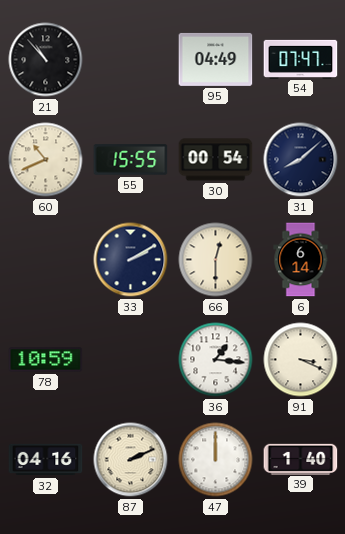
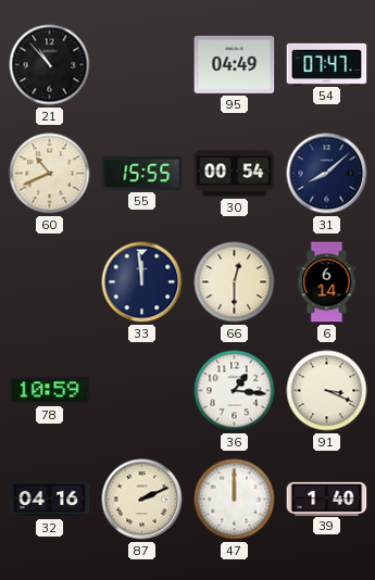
33: 2:10 -> 11:59
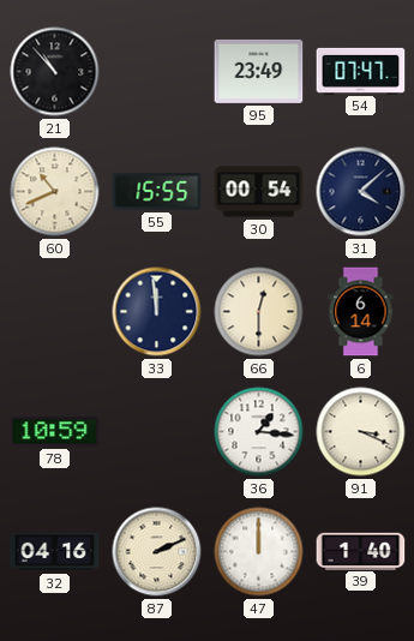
95: 04:49 -> 23:49
31: 8:08 -> 4:08
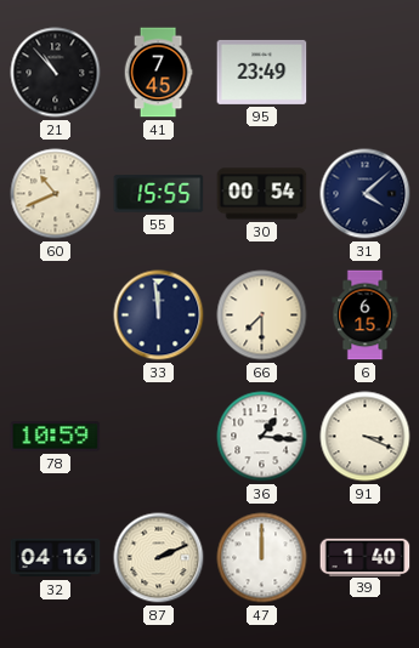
41: none -> 7:45
54: 07:47 -> none
66: 12:30 -> 7:30
6: 6:14 -> 6:15
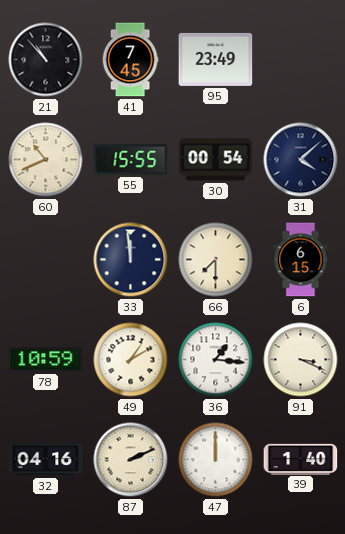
49: none -> 1:10
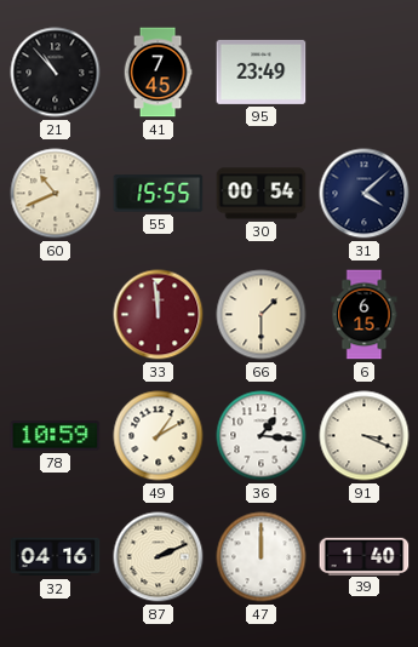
33 dial: navy -> burgundy
66: 7:30 -> 1:30
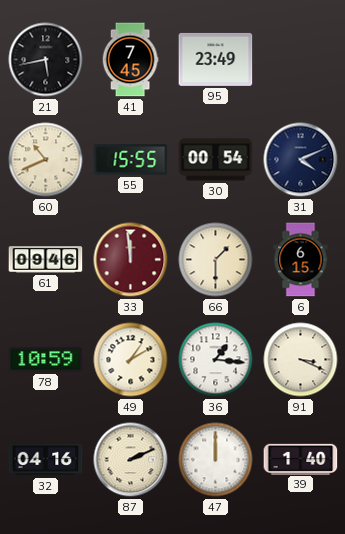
21: 10:53 -> 5:43
31: 4:08 -> 4:11
61: none -> 09:46
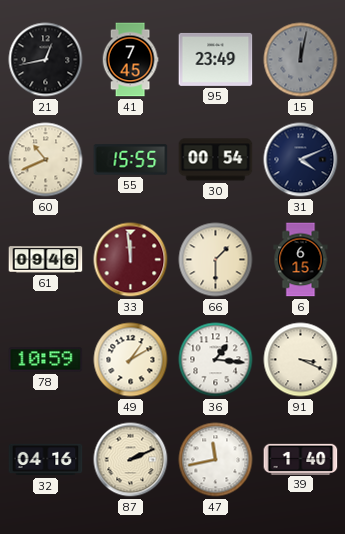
21: 5:43 -> 12:43
15: none -> 12:02
47: 12:00 -> 11:43
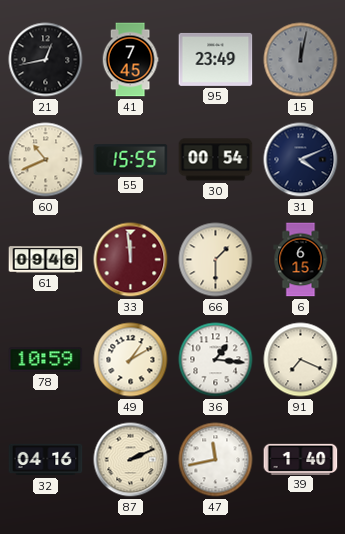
91: 3:19 -> 7:19
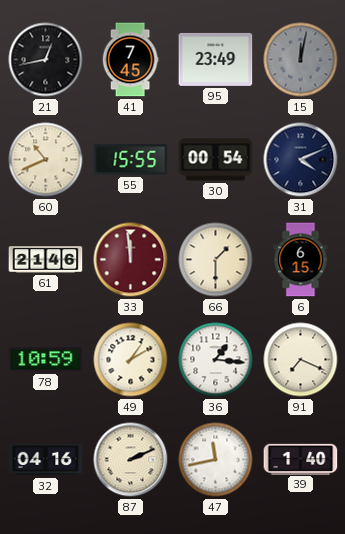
61: 09:46 -> 21:46
